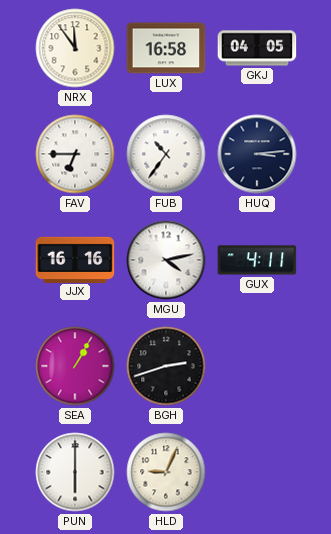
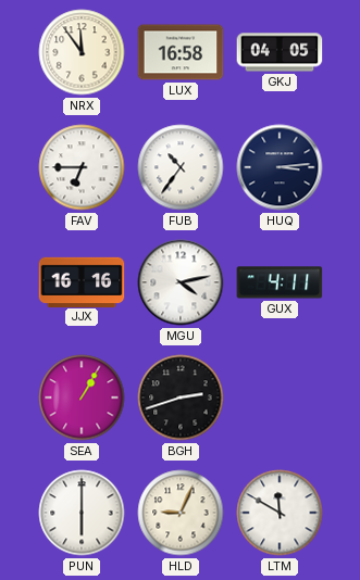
LTM: none -> 11:50
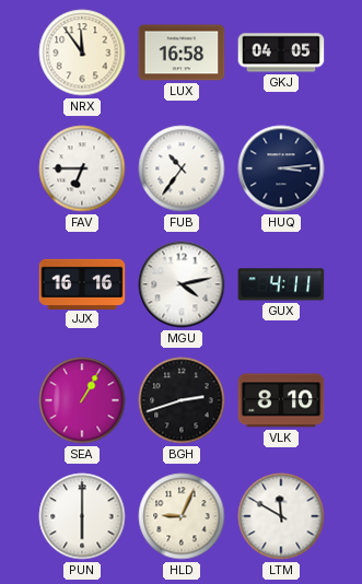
VLK: none -> 8:10
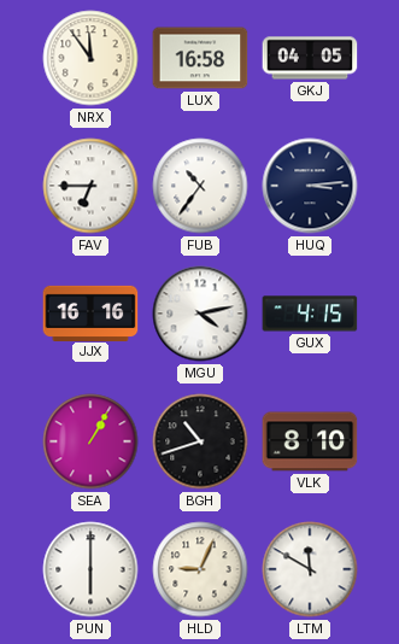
GUX: 4:11 -> 4:15
BGH: 2:42 -> 10:42
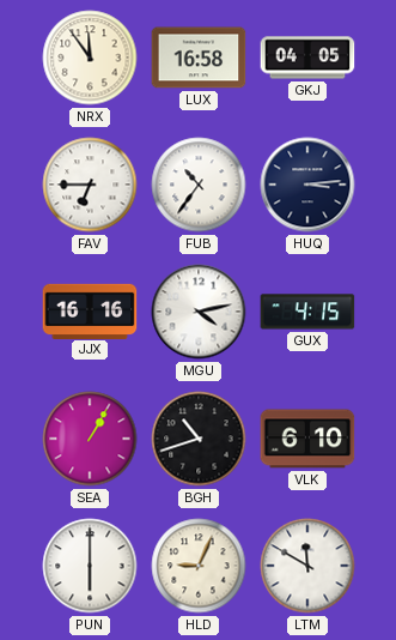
VLK: 8:10 -> 6:10
